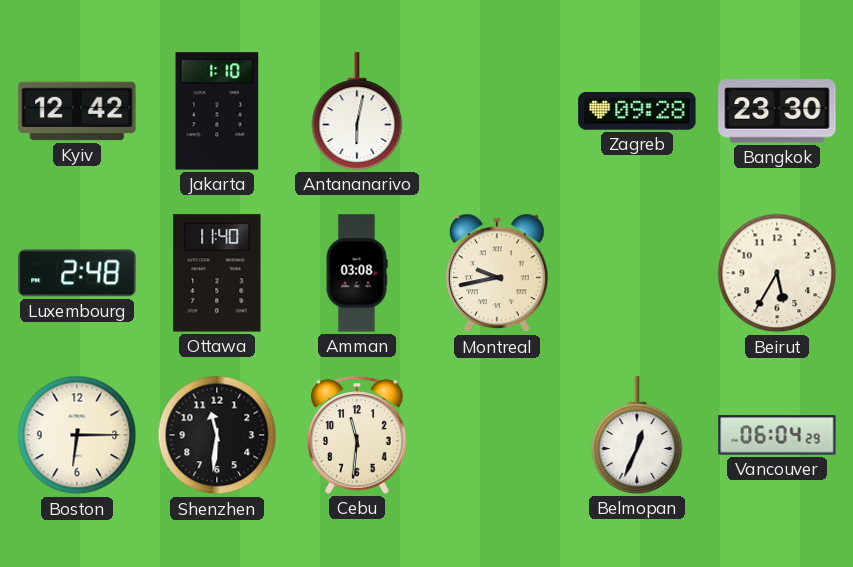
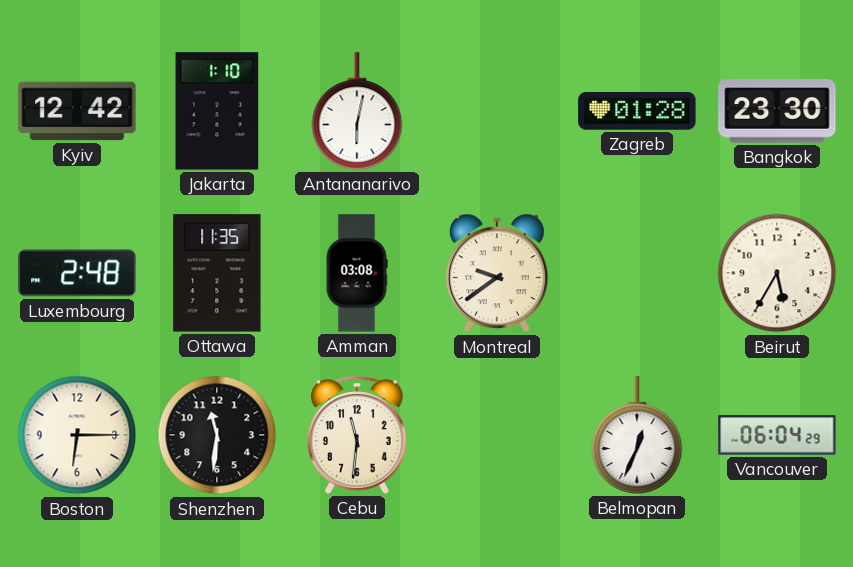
Zagreb: 09:28 -> 01:28
Ottawa: 11:40 -> 11:35
Montreal: 9:43 -> 9:39
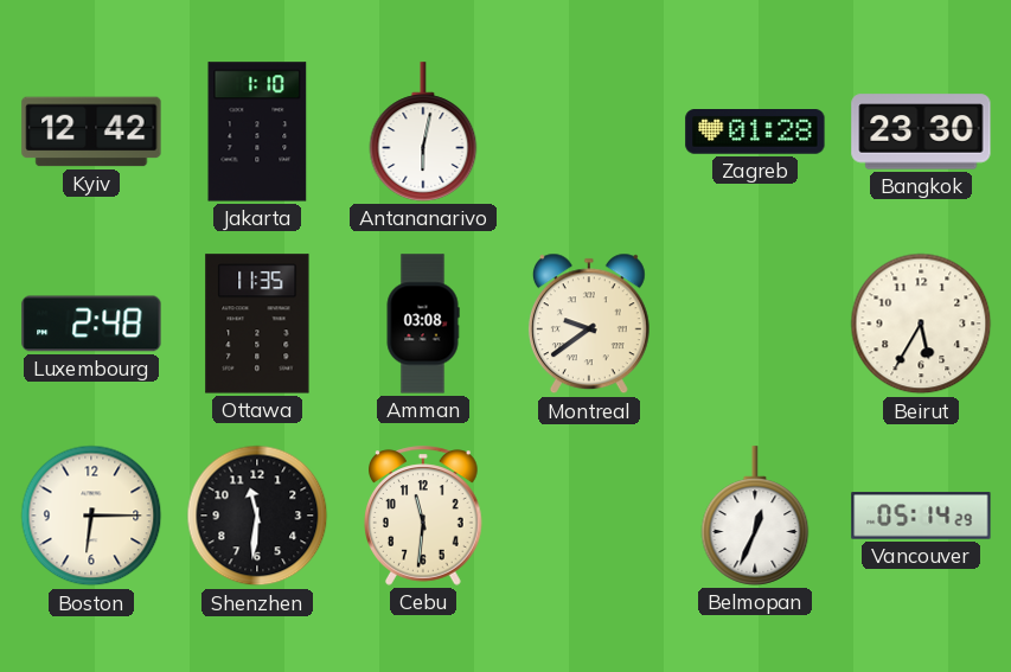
Vancouver: 06:04 -> 05:14
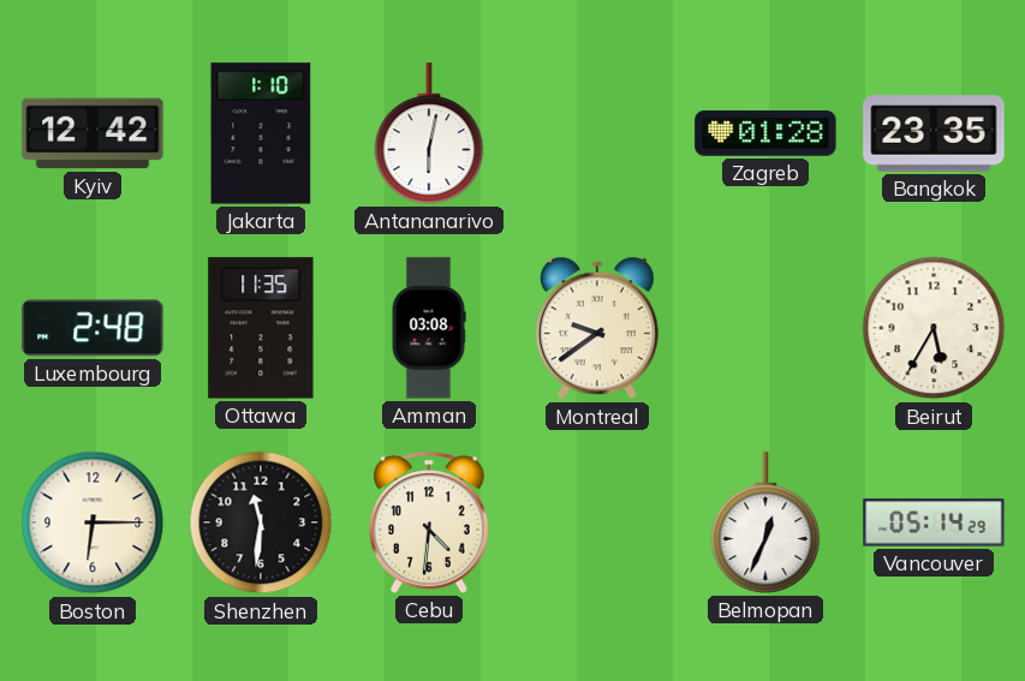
Bangkok: 23:30 -> 23:35
Cebu: 11:31 -> 4:31
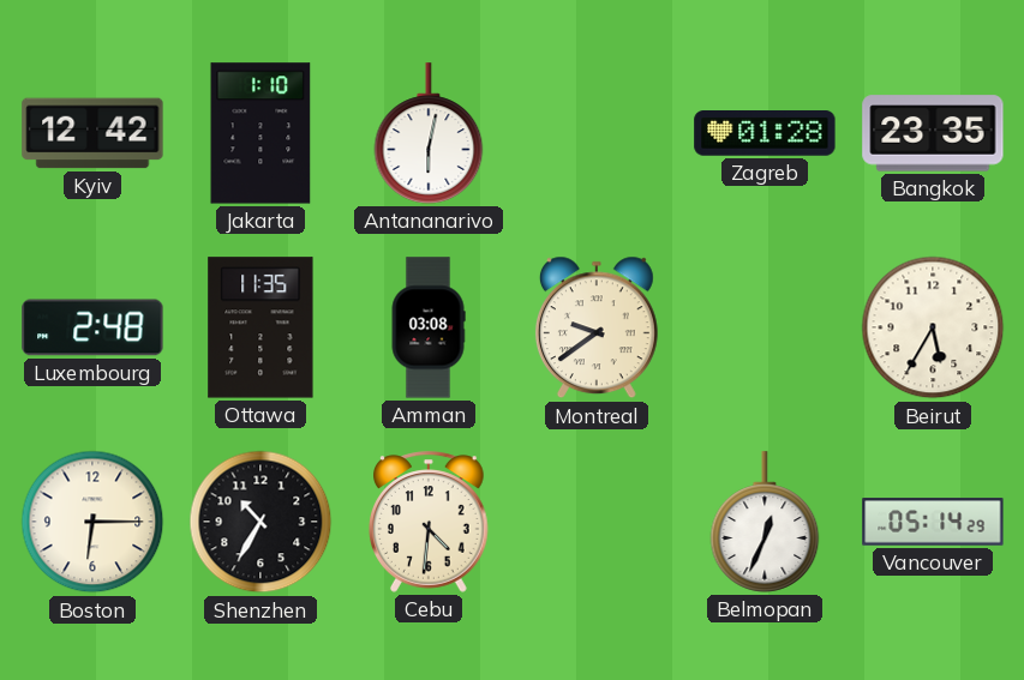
Shenzhen: 11:31 -> 10:35
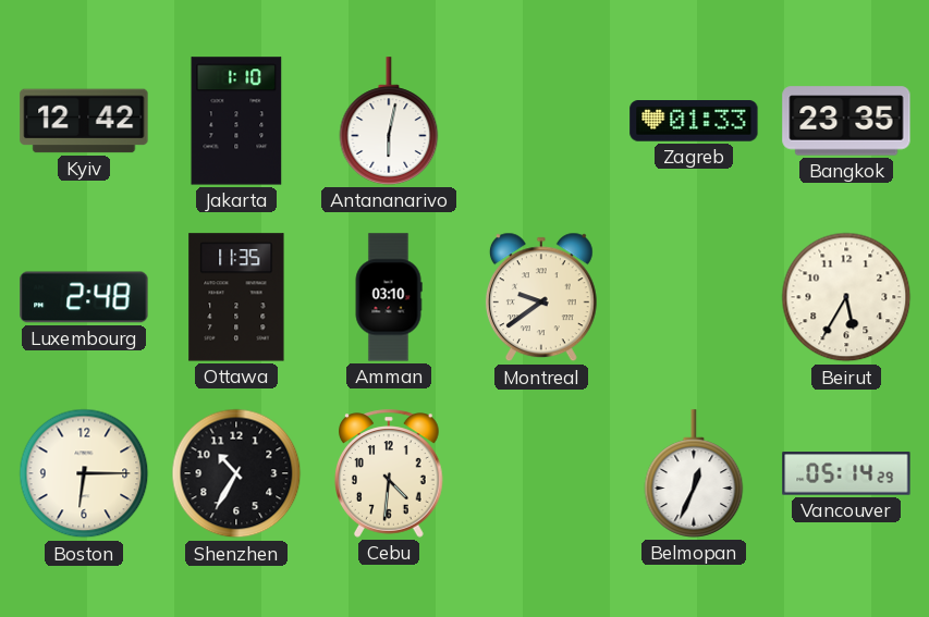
Zagreb: 01:28 -> 01:33
Amman: 03:08 -> 03:10
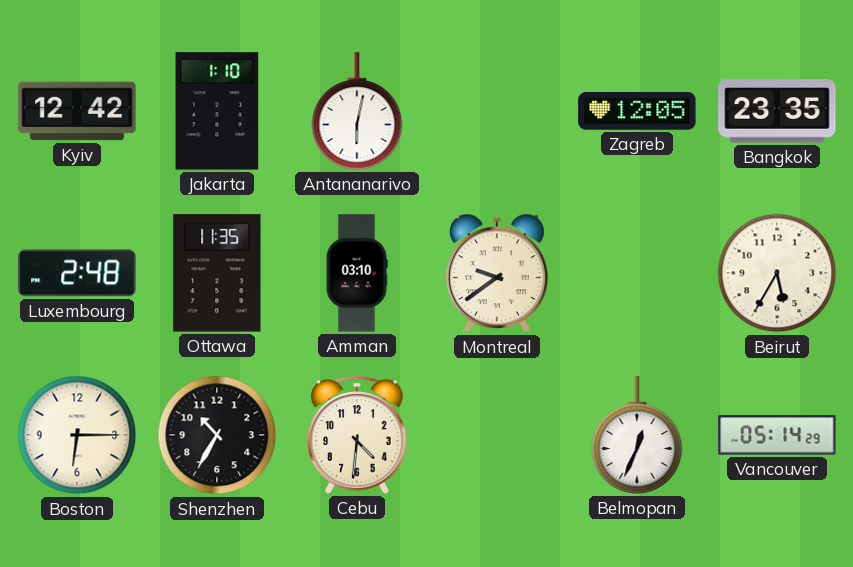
Zagreb: 01:33 -> 12:05
